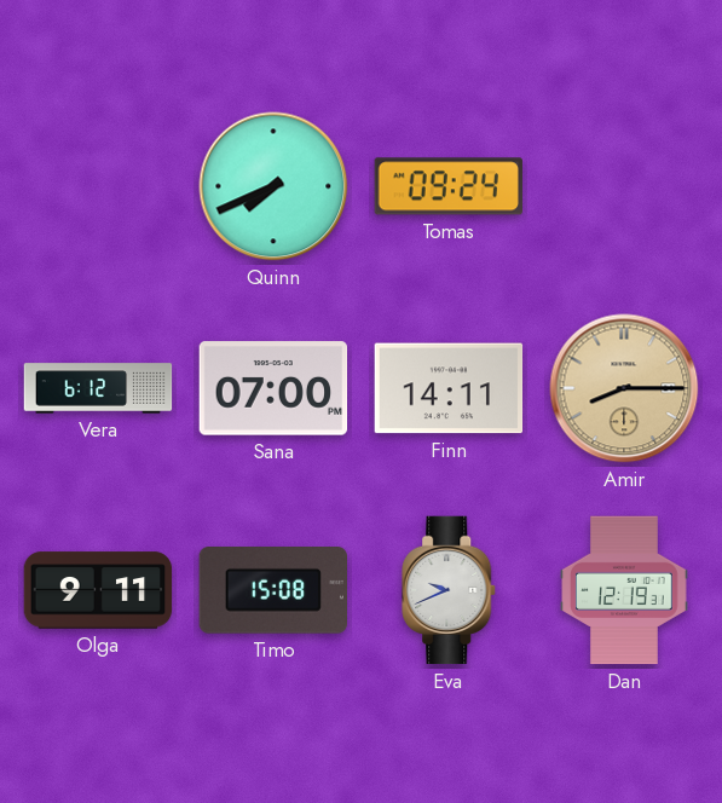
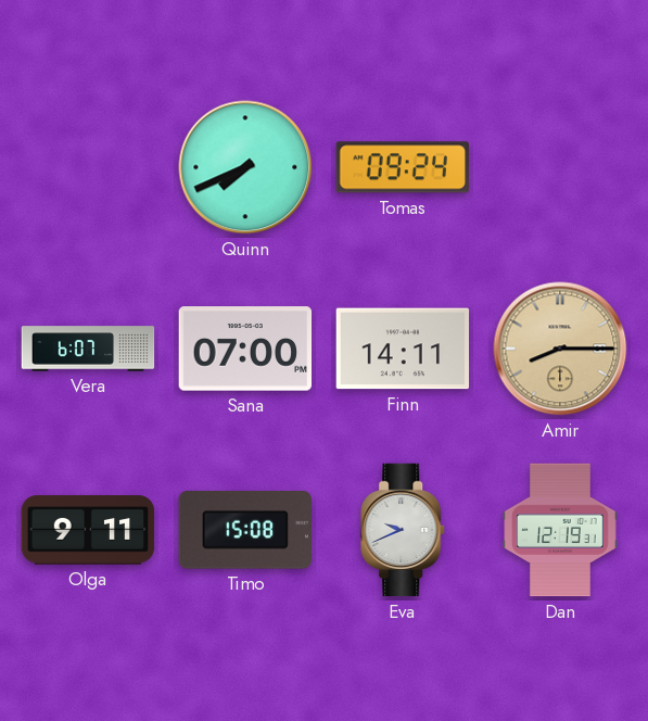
Vera: 6:12 -> 6:07
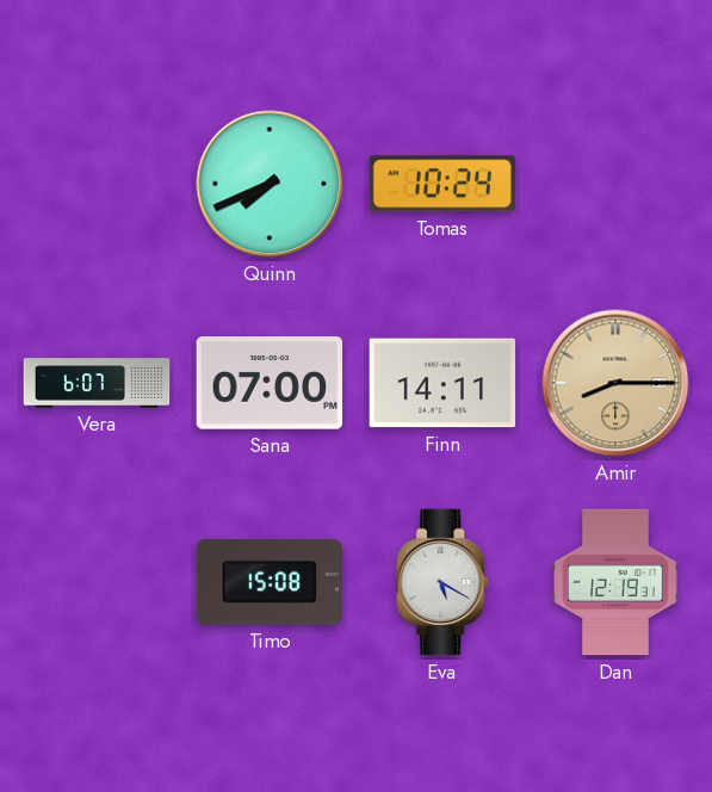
Tomas: 09:24 -> 10:24
Olga: 9:11 -> none
Eva: 9:41 -> 5:20
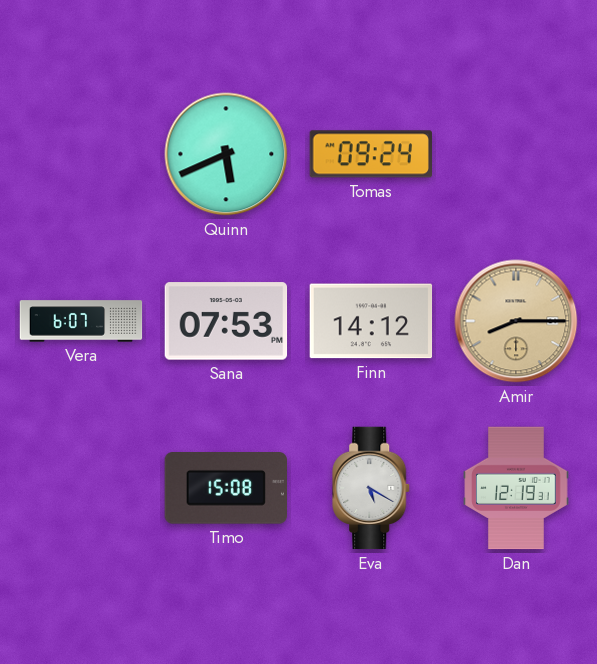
Quinn: 7:41 -> 5:41
Tomas: 10:24 -> 09:24
Sana: 07:00 -> 07:53
Finn: 14:11 -> 14:12
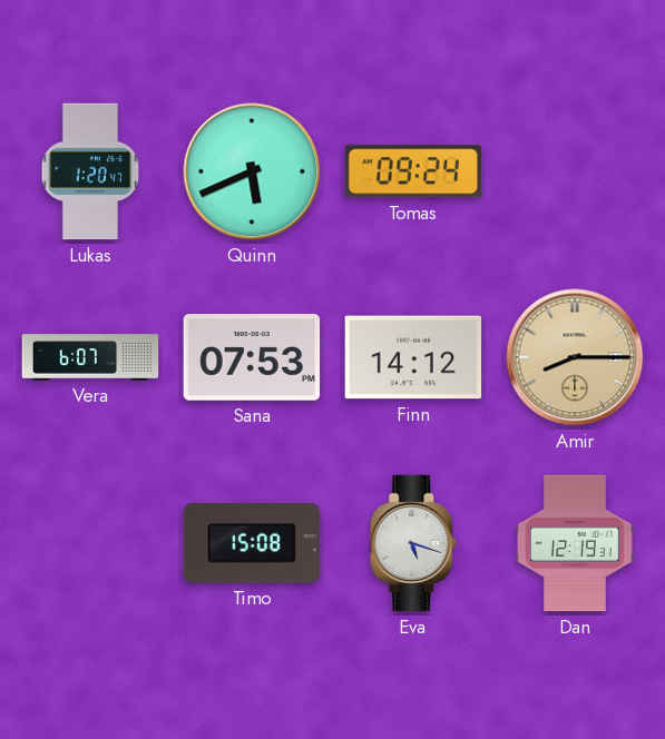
Lukas: none -> 1:20
Eva: 5:20 -> 5:18
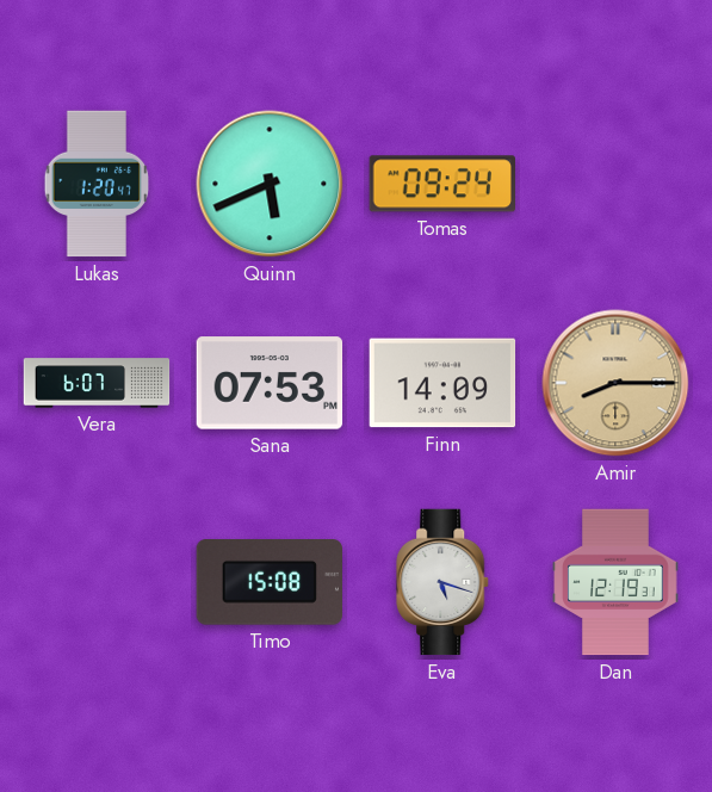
Finn: 14:12 -> 14:09
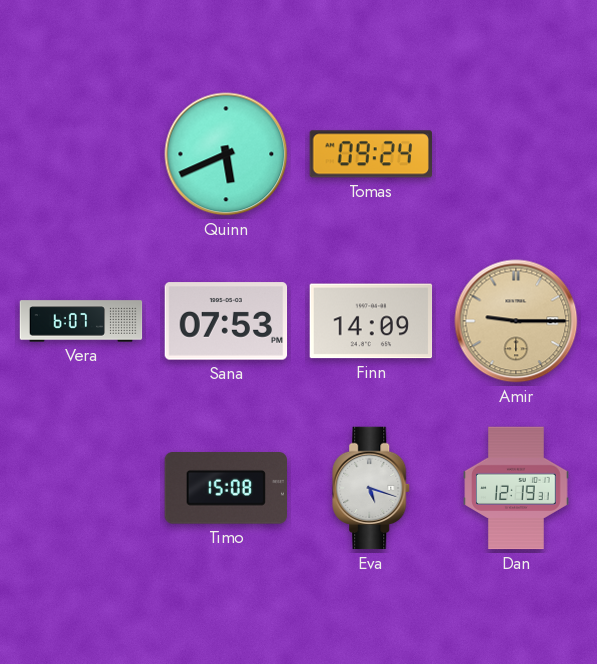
Lukas: 1:20 -> none
Amir: 8:15 -> 9:15
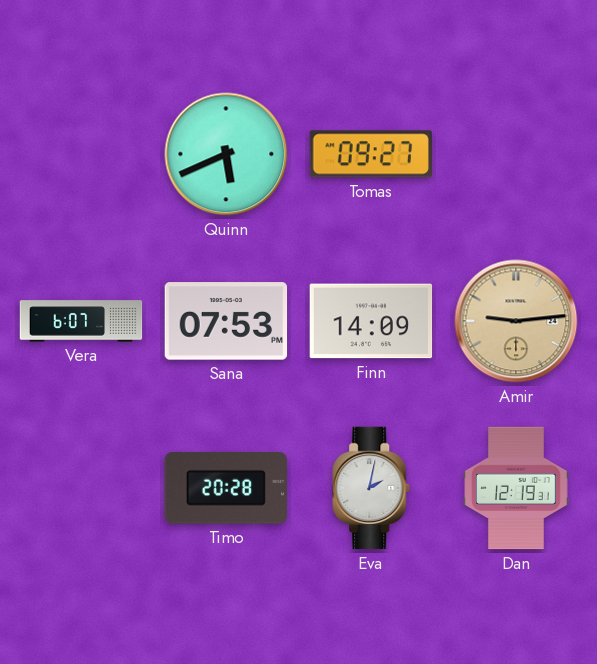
Tomas: 09:24 -> 09:27
Amir: 9:15 -> 9:14
Timo: 15:08 -> 20:28
Eva: 5:18 -> 2:02
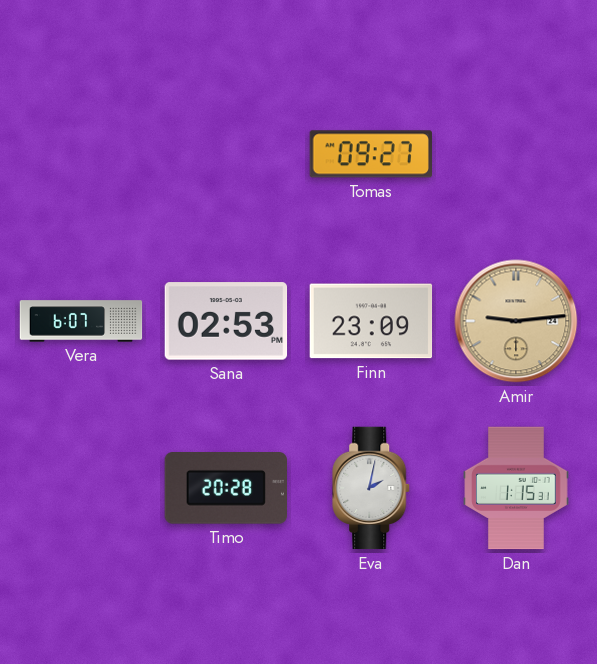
Quinn: 5:41 -> none
Sana: 07:53 -> 02:53
Finn: 14:09 -> 23:09
Dan: 12:19 -> 1:15
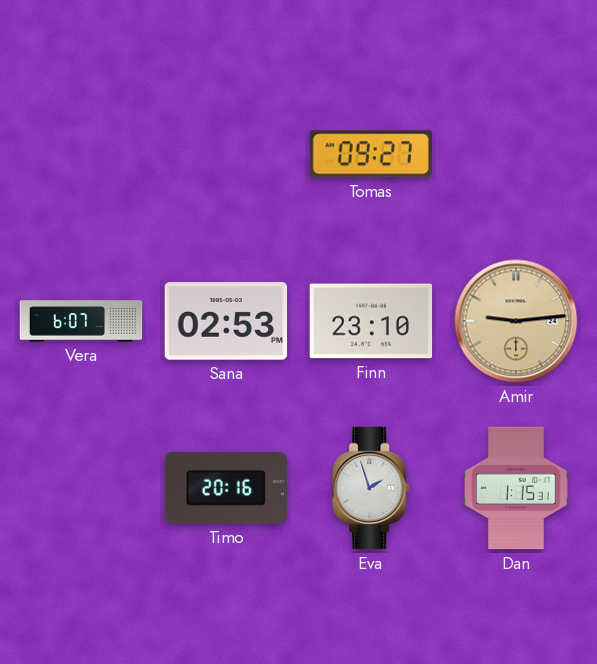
Finn: 23:09 -> 23:10
Timo: 20:28 -> 20:16
Eva: 2:02 -> 1:57
